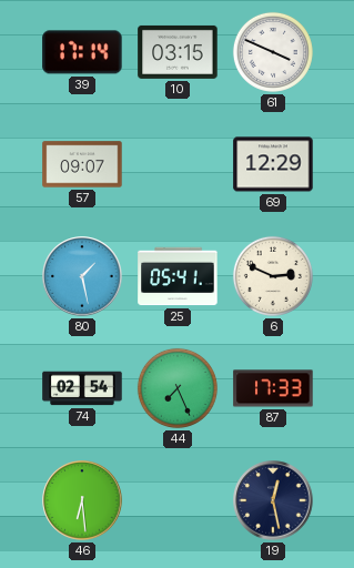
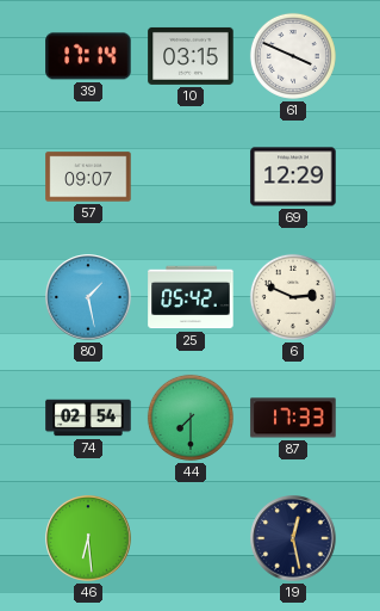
25: 05:41 -> 05:42
44: 7:26 -> 7:30
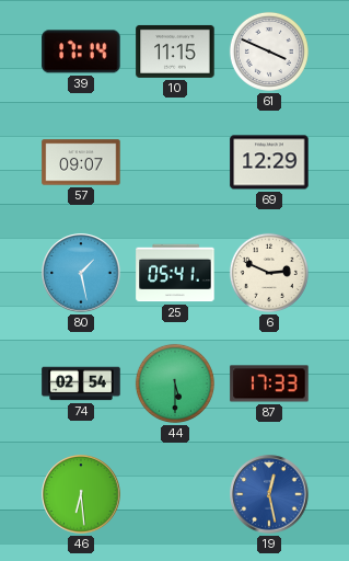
10: 03:15 -> 11:15
25: 05:42 -> 05:41
44: 7:30 -> 5:30
19 dial: navy -> blue
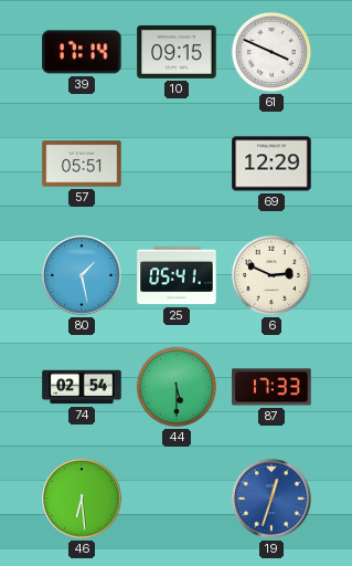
10: 11:15 -> 09:15
57: 09:07 -> 05:51
19: 12:28 -> 12:33
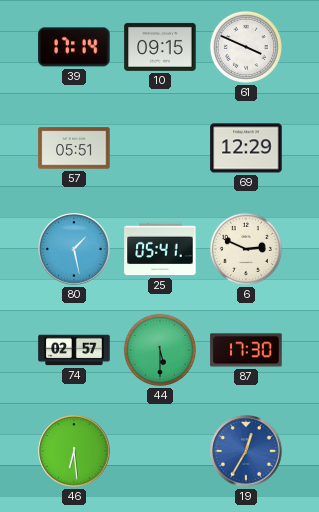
74: 02:54 -> 02:57
87: 17:33 -> 17:30
19: 12:33 -> 12:35
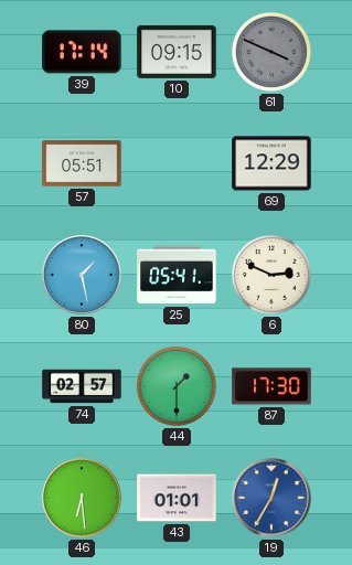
61 dial: white -> grey
44: 5:30 -> 1:30
43: none -> 01:01
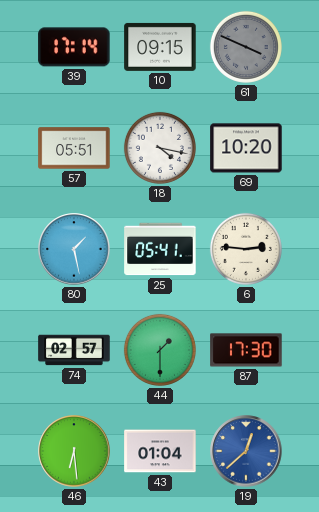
18: none -> 4:17
69: 12:29 -> 10:20
6: 2:49 -> 2:46
43: 01:01 -> 01:04
19: 12:35 -> 12:38
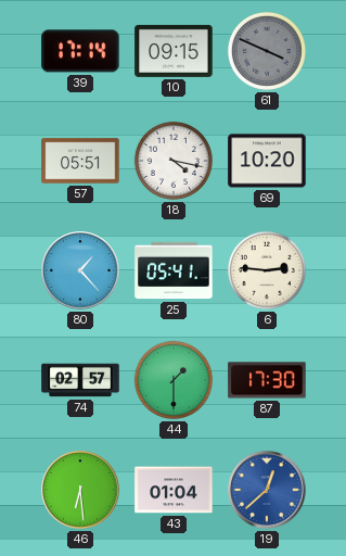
80: 1:28 -> 1:23
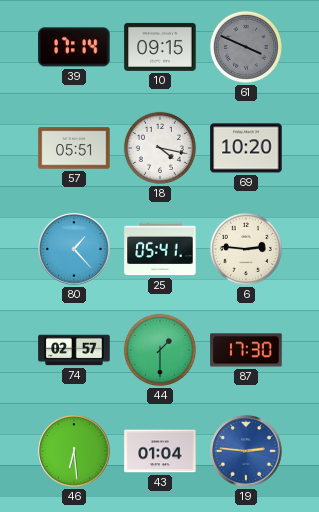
19: 12:38 -> 2:46
